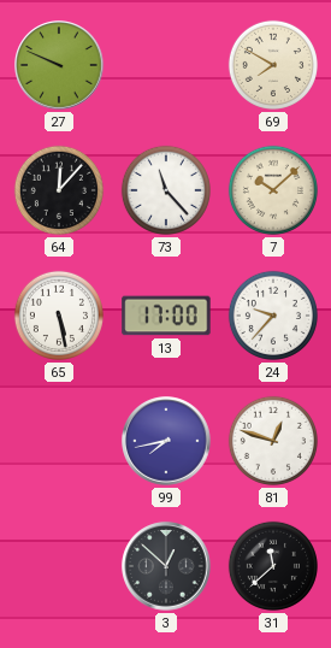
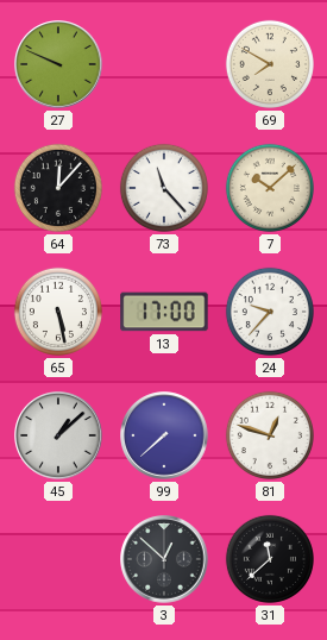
45: none -> 1:08
99: 7:43 -> 7:38
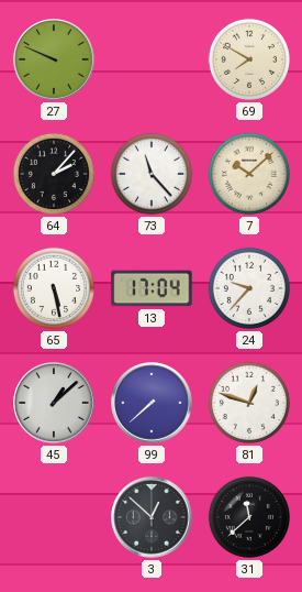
64: 12:07 -> 2:07
13: 17:00 -> 17:04
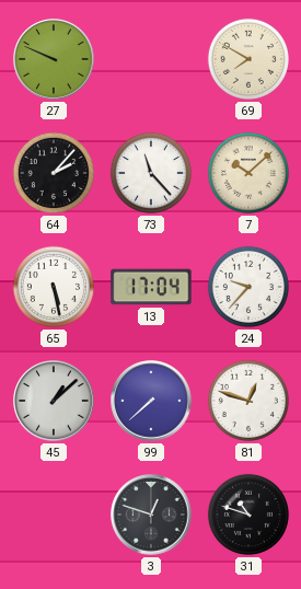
3: 12:52 -> 12:48
31: 11:38 -> 10:48
